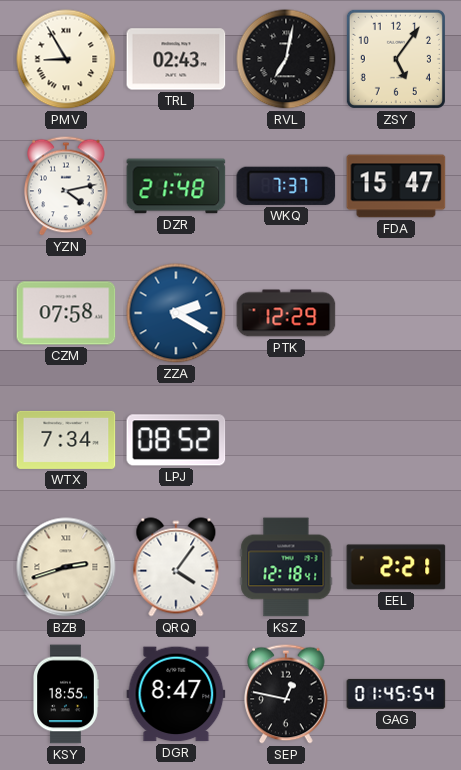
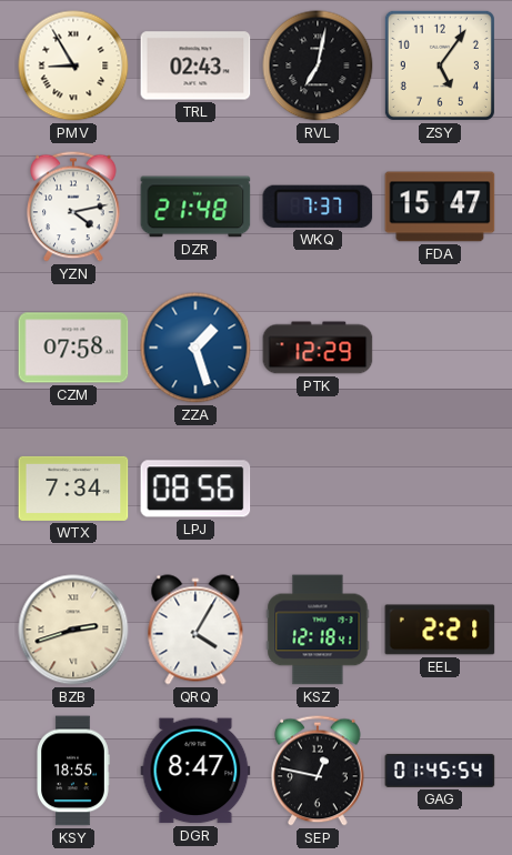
ZZA: 2:20 -> 1:27
LPJ: 08:52 -> 08:56
QRQ: 4:06 -> 4:05
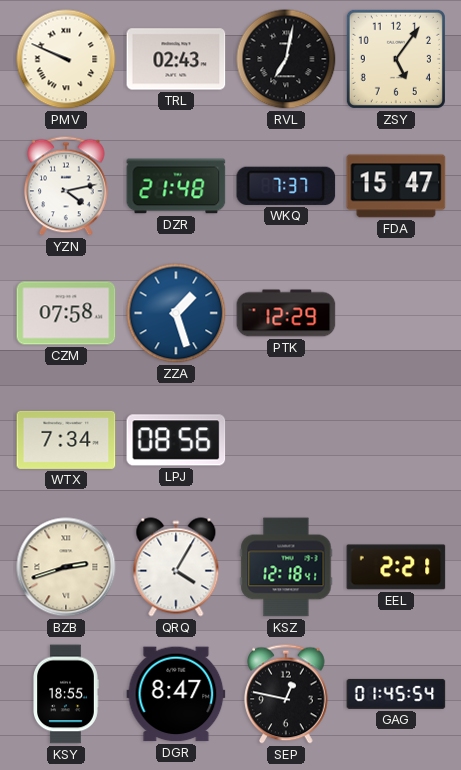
PMV: 8:55 -> 9:49
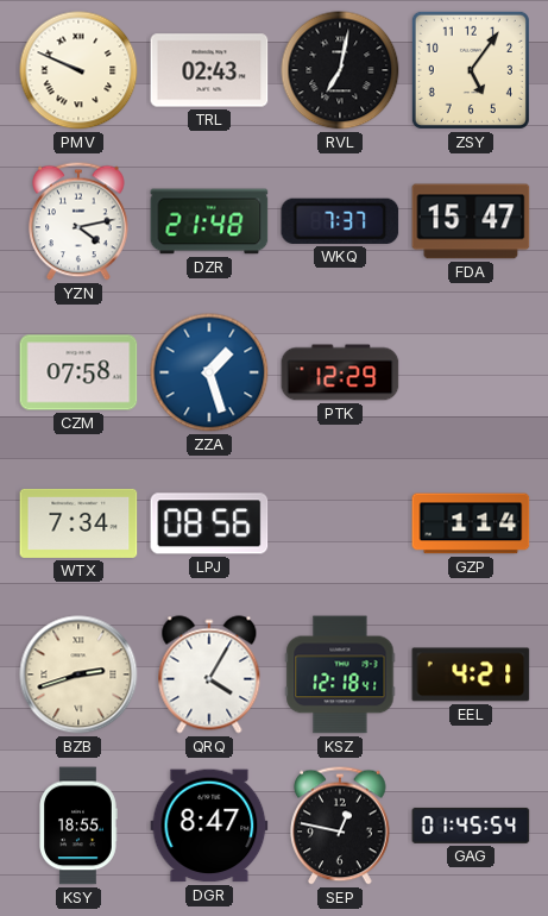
GZP: none -> 1:14
EEL: 2:21 -> 4:21
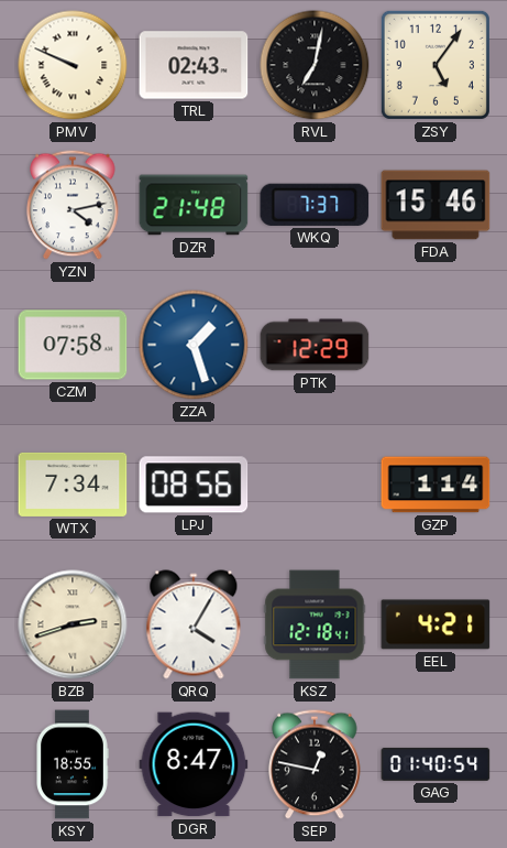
FDA: 15:47 -> 15:46
GAG: 01:45 -> 01:40
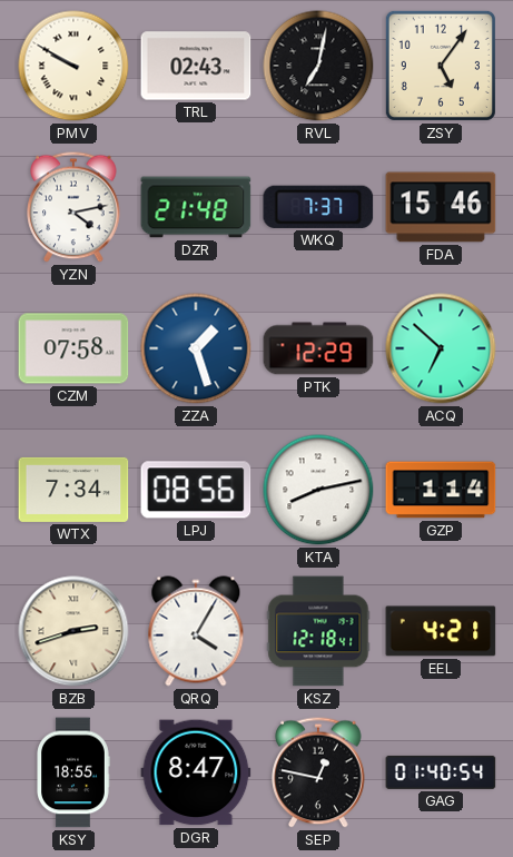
PMV: 9:49 -> 9:50
ACQ: none -> 6:52
KTA: none -> 8:13
